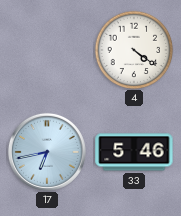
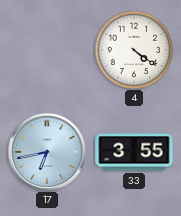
33: 5:46 -> 3:55
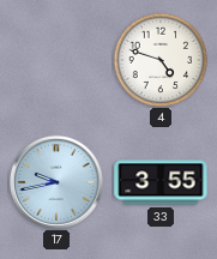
4: 4:21 -> 4:48
17: 6:43 -> 9:43
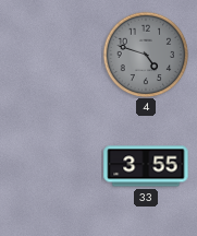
4 dial: white -> grey
17: 9:43 -> none
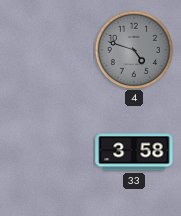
33: 3:55 -> 3:58
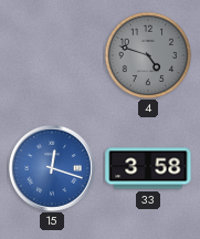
15: none -> 12:18
